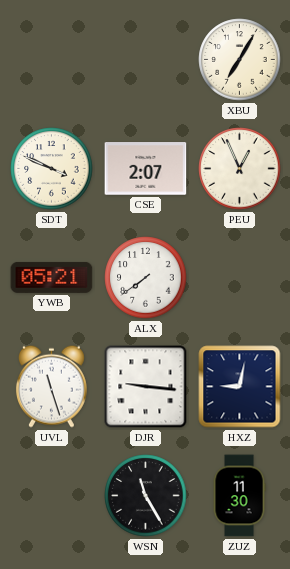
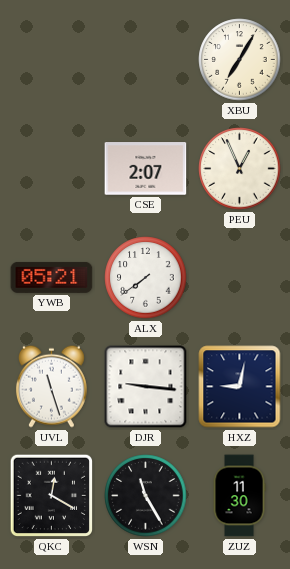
SDT: 3:49 -> none
QKC: none -> 12:20
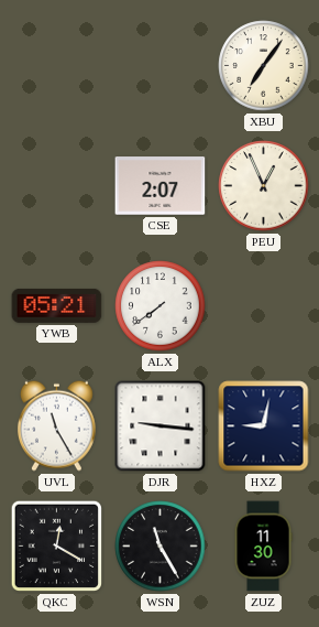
XBU: 7:05 -> 7:06
UVL: 11:27 -> 11:25
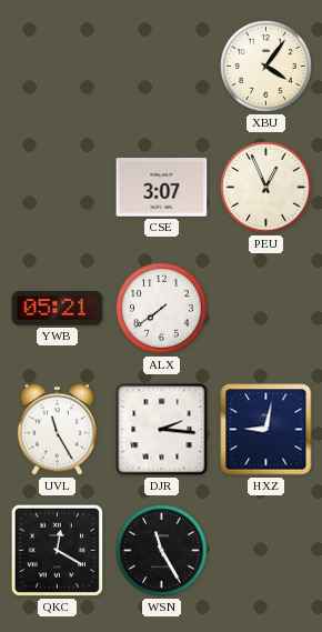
XBU: 7:06 -> 4:06
CSE: 2:07 -> 3:07
DJR: 9:16 -> 2:16
ZUZ: 11:30 -> none
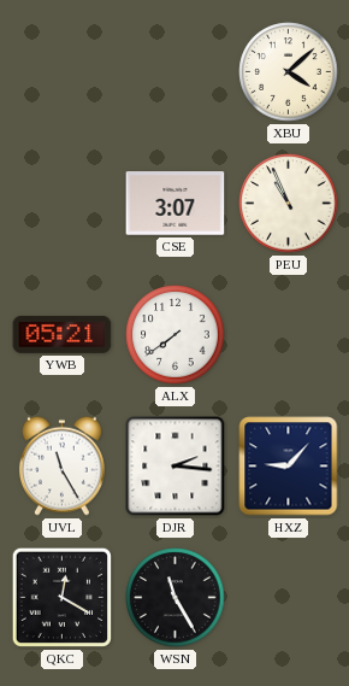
XBU: 4:06 -> 4:08
PEU: 12:56 -> 10:56
HXZ: 9:02 -> 9:07
